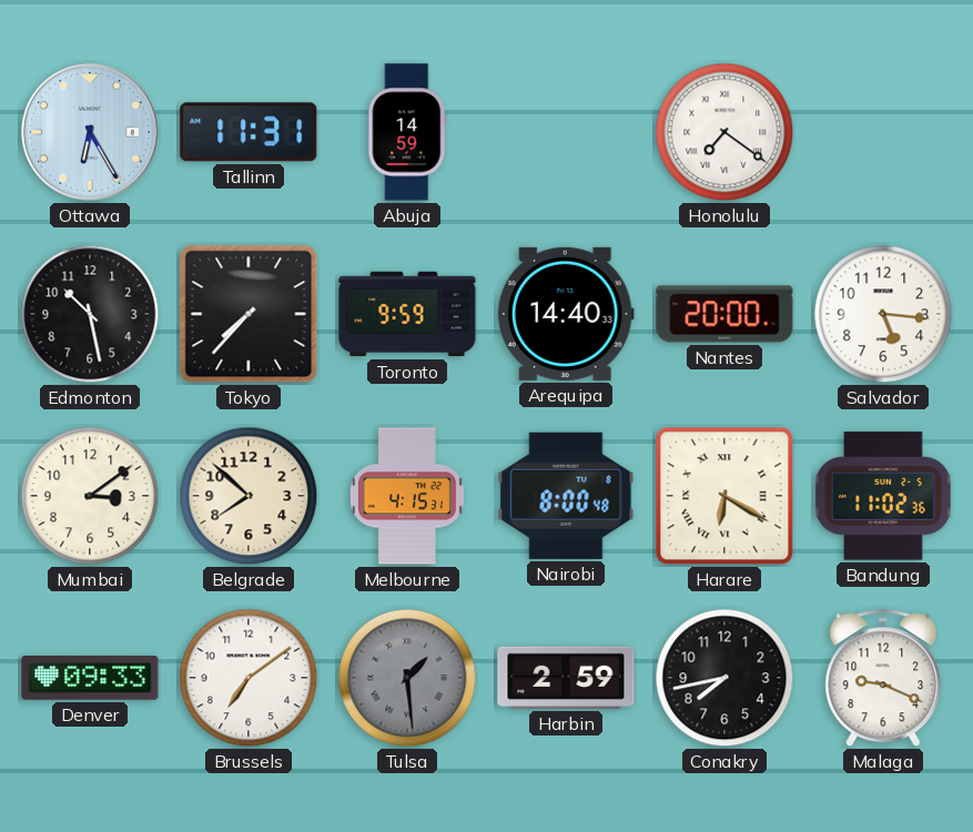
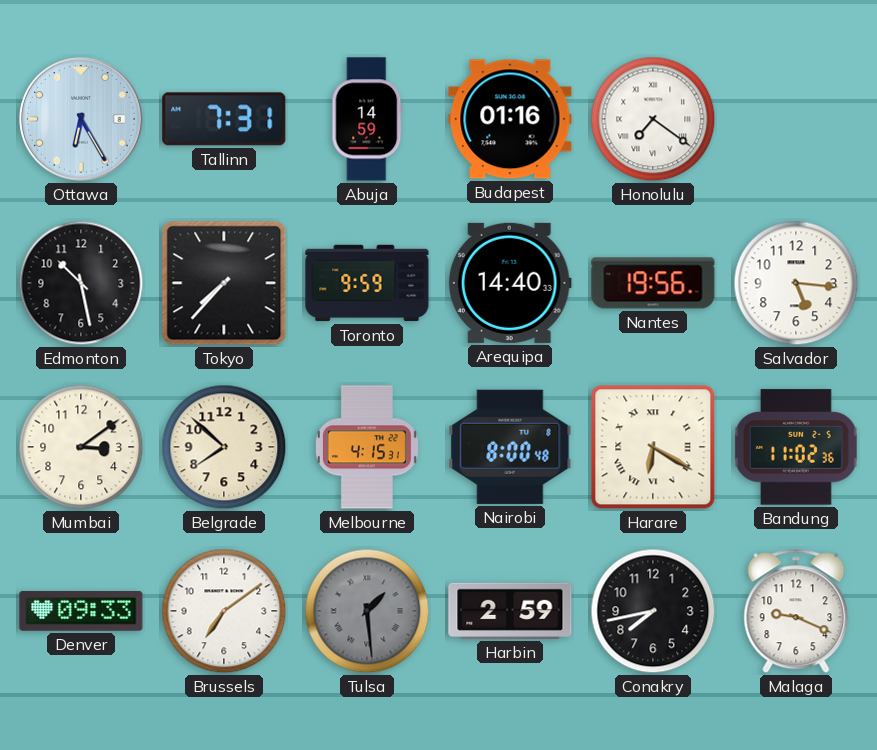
Tallinn: 11:31 -> 7:31
Budapest: none -> 01:16
Nantes: 20:00 -> 19:56
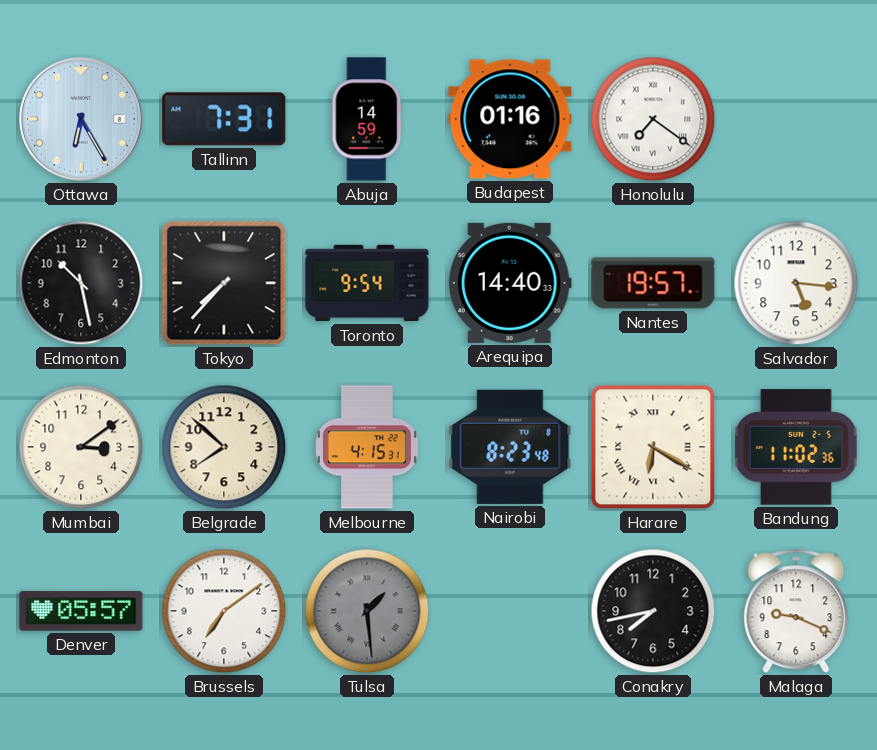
Toronto: 9:59 -> 9:54
Nantes: 19:56 -> 19:57
Nairobi: 8:00 -> 8:23
Denver: 09:33 -> 05:57
Harbin: 2:59 -> none
